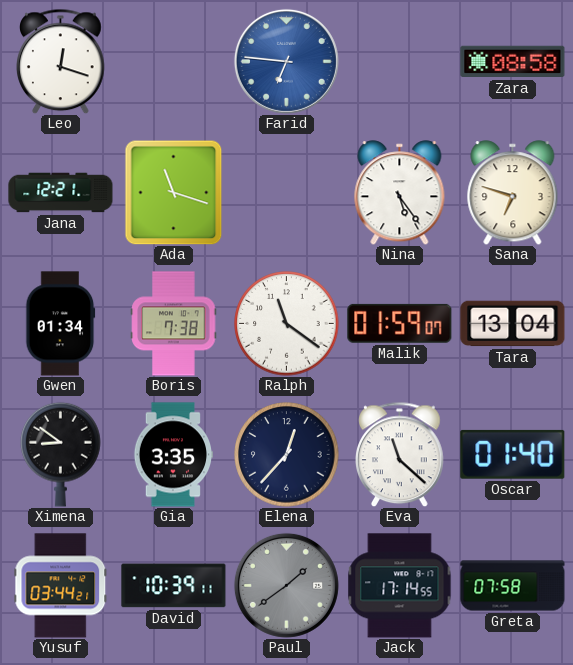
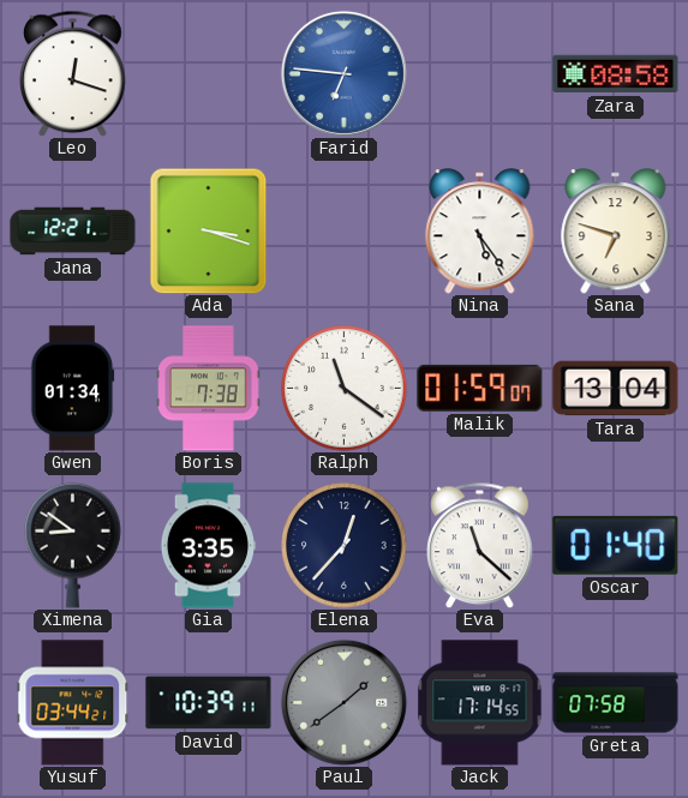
Ada: 11:18 -> 3:18
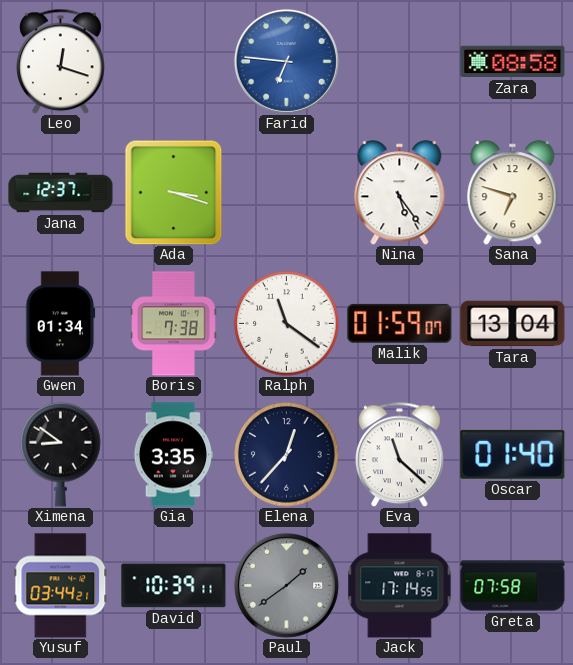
Jana: 12:21 -> 12:37
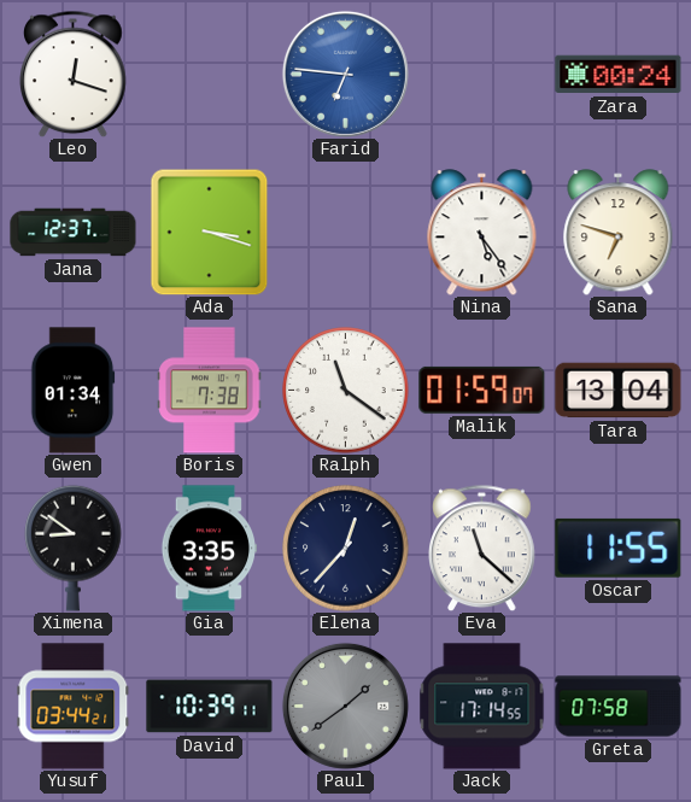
Zara: 08:58 -> 00:24
Oscar: 01:40 -> 11:55
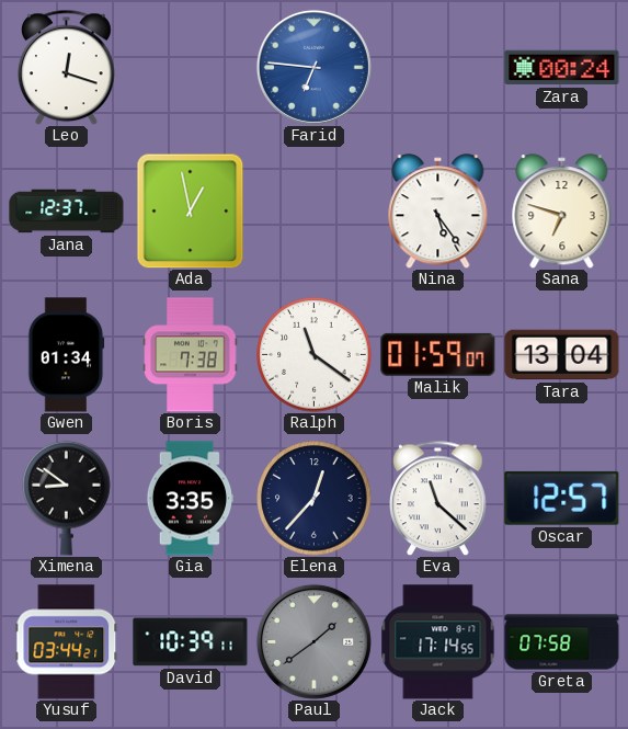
Ada: 3:18 -> 12:58
Oscar: 11:55 -> 12:57
